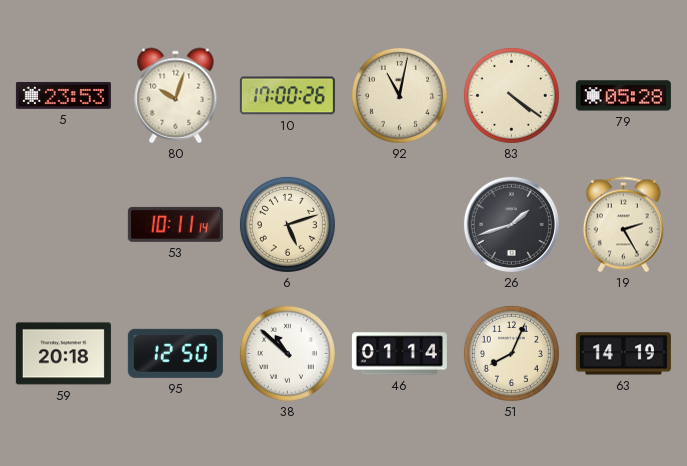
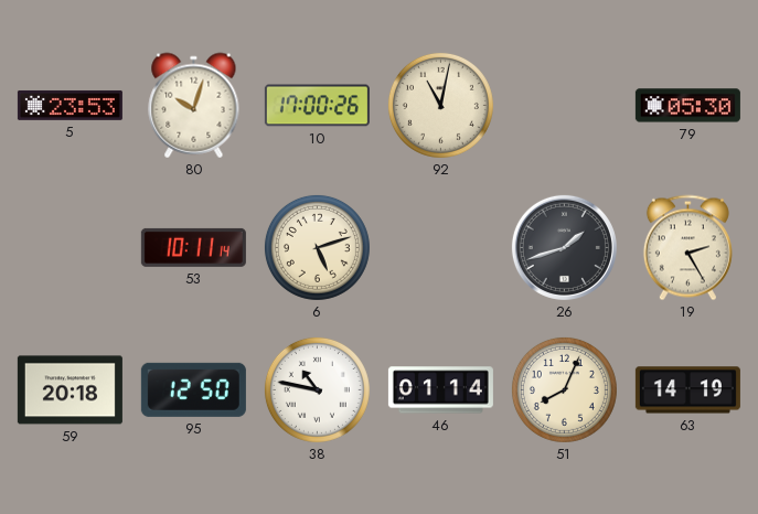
83: 4:21 -> none
79: 05:28 -> 05:30
38: 10:52 -> 10:47
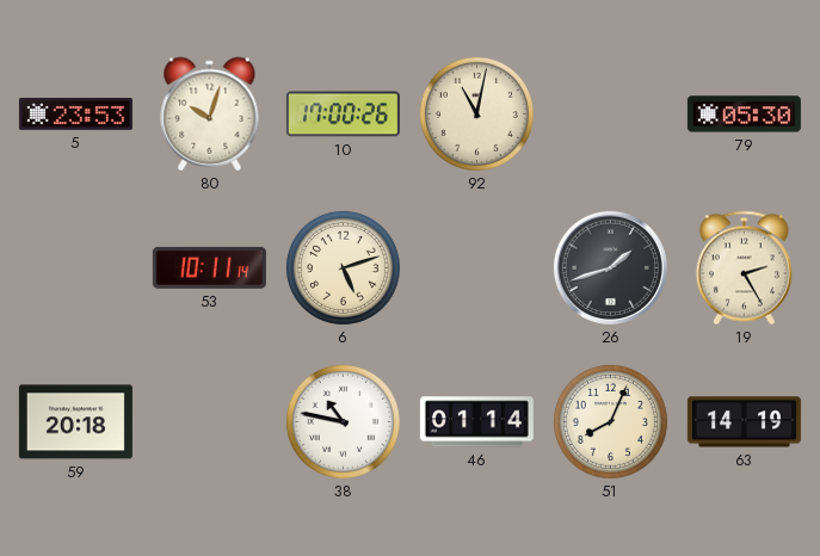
95: 12:50 -> none
